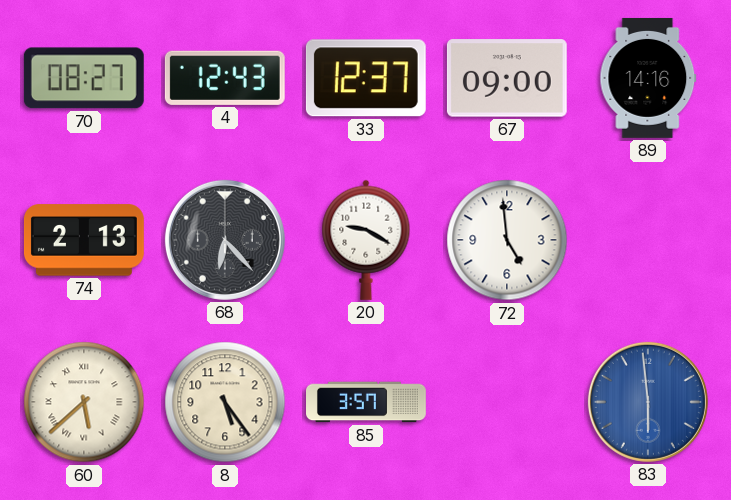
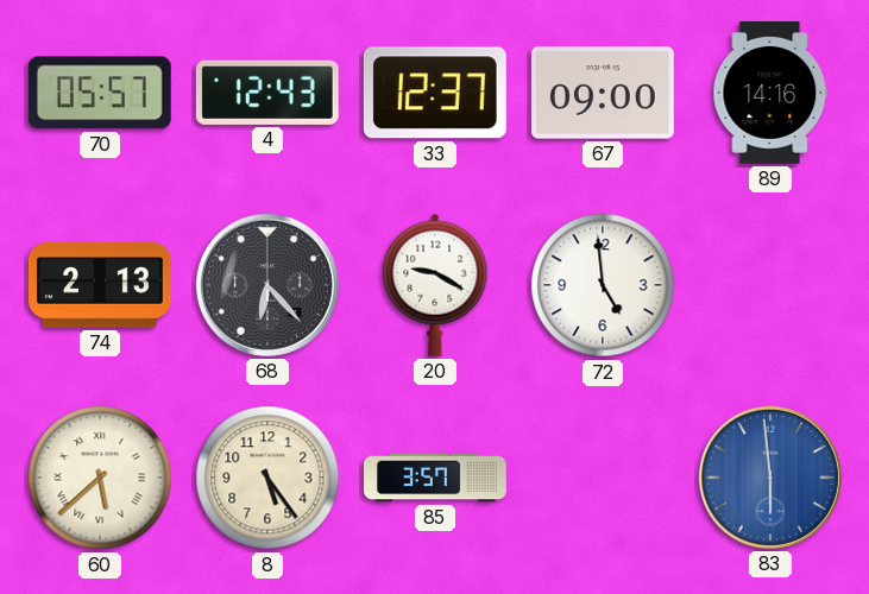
70: 08:27 -> 05:57
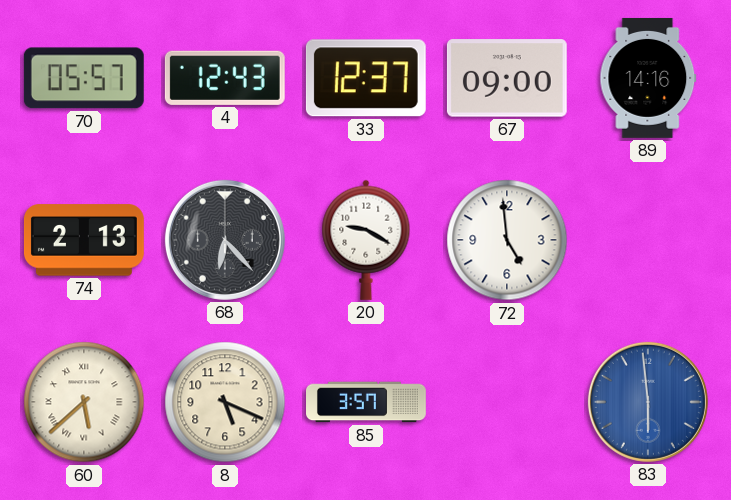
8: 5:24 -> 5:19
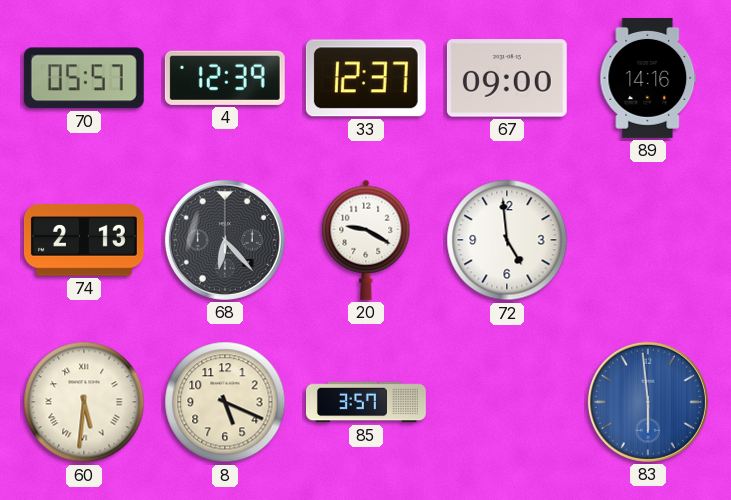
4: 12:43 -> 12:39
60: 5:38 -> 5:31
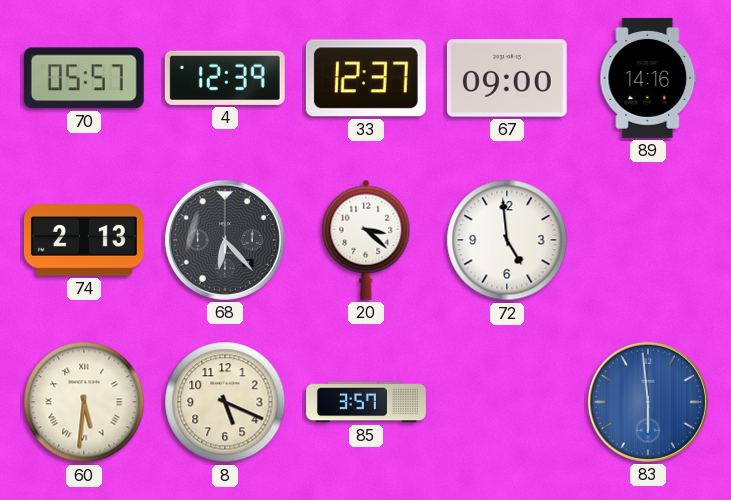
20: 9:20 -> 3:22
